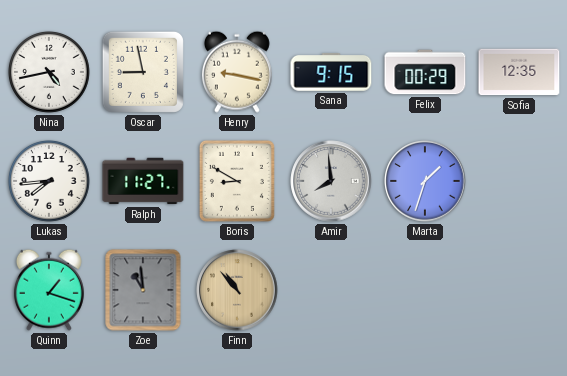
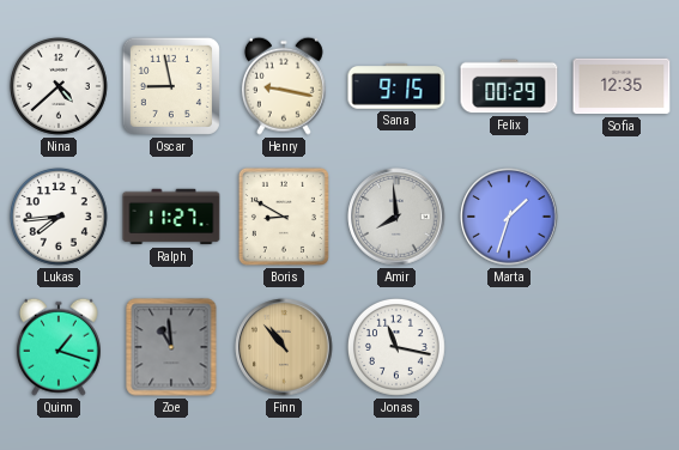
Nina: 4:43 -> 4:38
Jonas: none -> 11:17
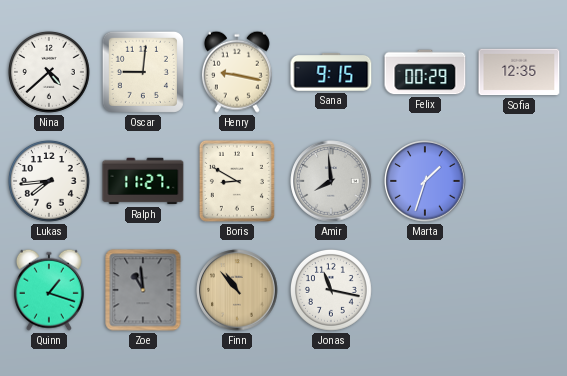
Oscar: 8:58 -> 9:01
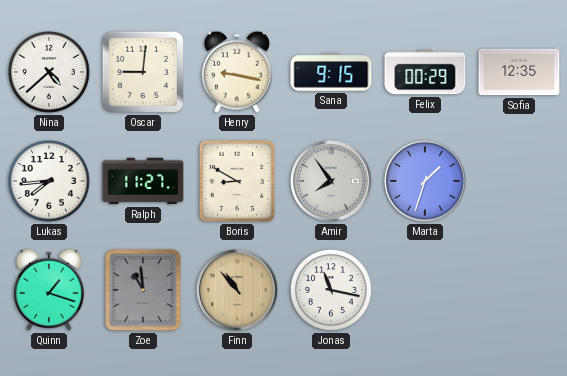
Amir: 7:59 -> 7:54
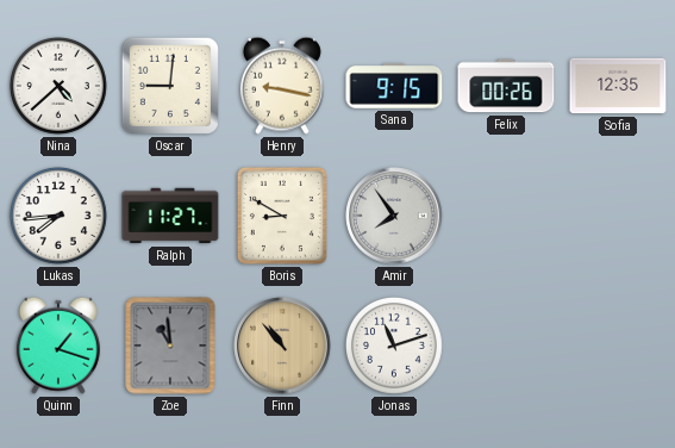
Felix: 00:29 -> 00:26
Marta: 1:33 -> none
Jonas: 11:17 -> 11:12
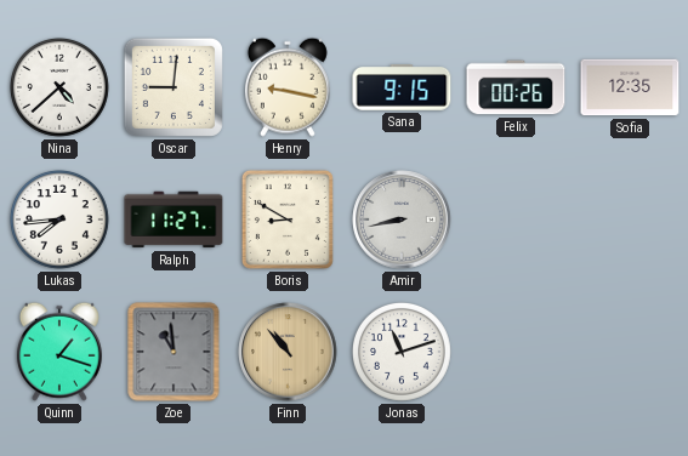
Amir: 7:54 -> 8:43
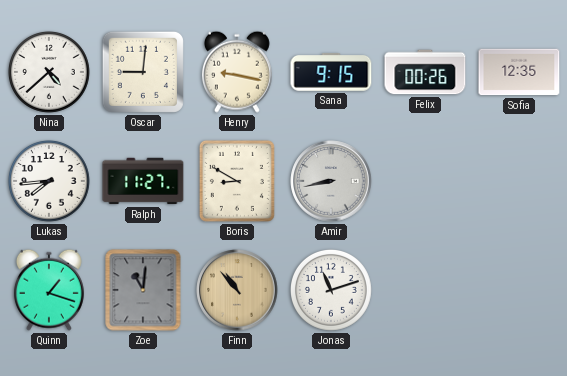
Zoe: 10:59 -> 11:01
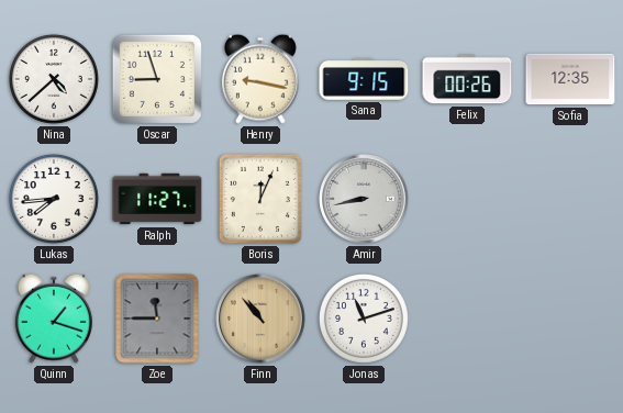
Oscar: 9:01 -> 8:57
Boris: 8:50 -> 12:04
Zoe: 11:01 -> 11:45
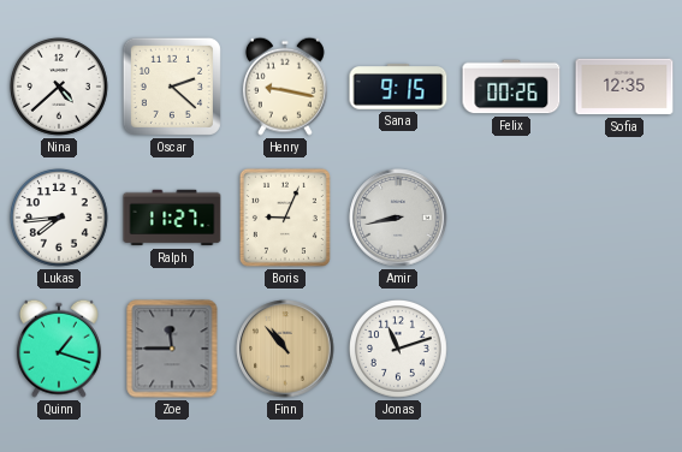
Oscar: 8:57 -> 2:22
Boris: 12:04 -> 9:04
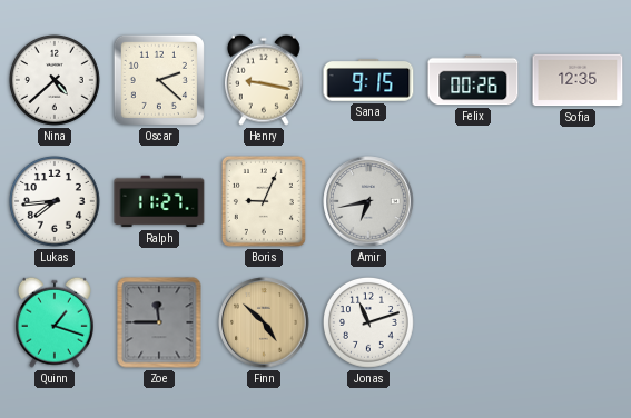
Amir: 8:43 -> 6:43
Finn: 10:53 -> 4:52
